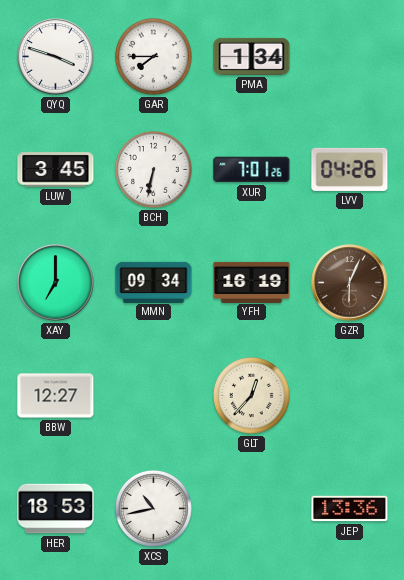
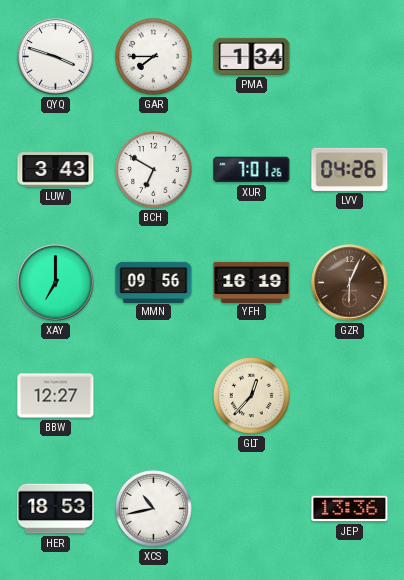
LUW: 3:45 -> 3:43
BCH: 6:32 -> 6:50
MMN: 09:34 -> 09:56
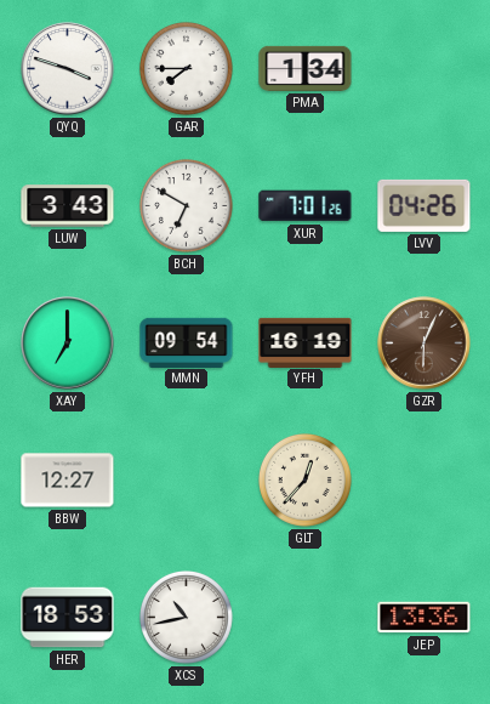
MMN: 09:56 -> 09:54
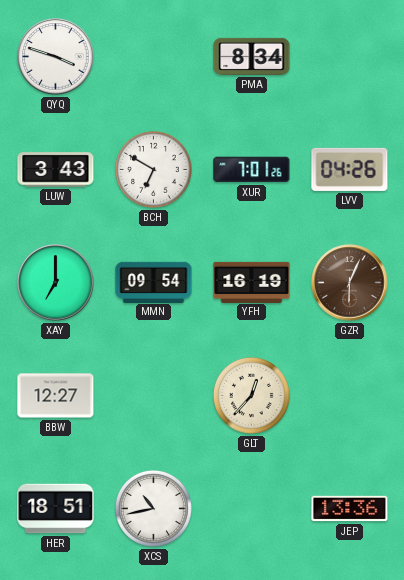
GAR: 7:45 -> none
PMA: 1:34 -> 8:34
HER: 18:53 -> 18:51
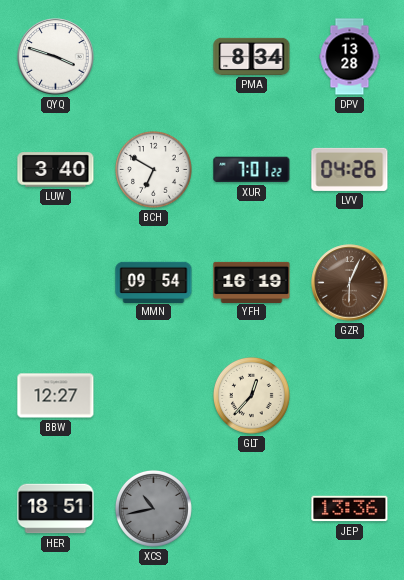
DPV: none -> 13:28
LUW: 3:43 -> 3:40
XUR: 7:01:26 -> 7:01:22
XAY: 7:00 -> none
XCS dial: white -> grey
